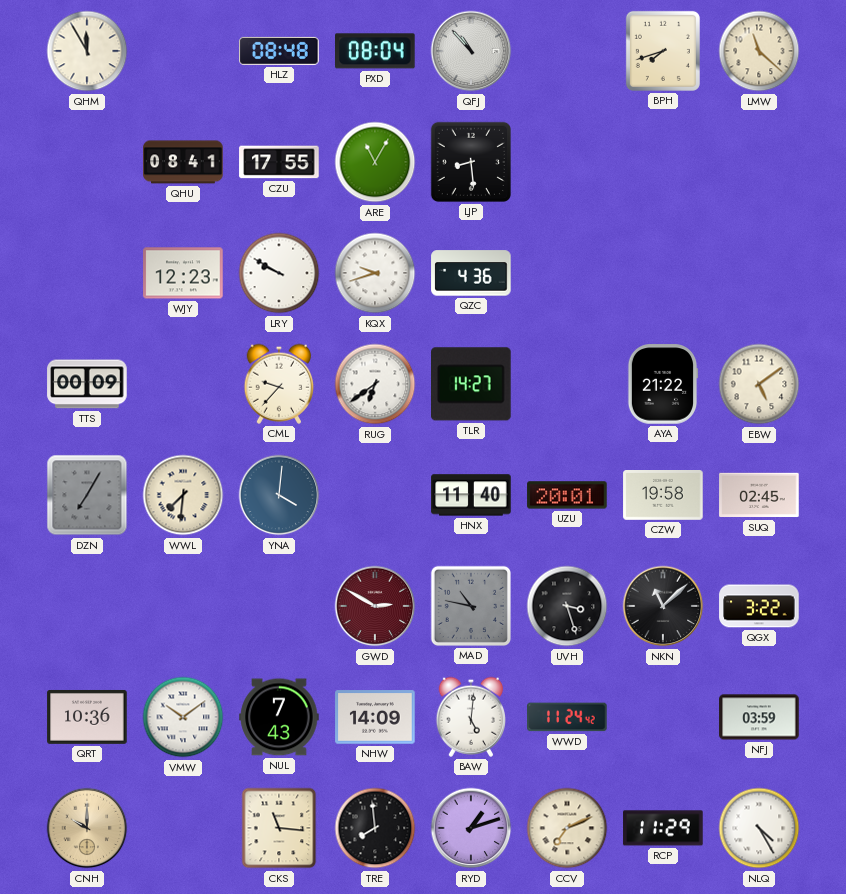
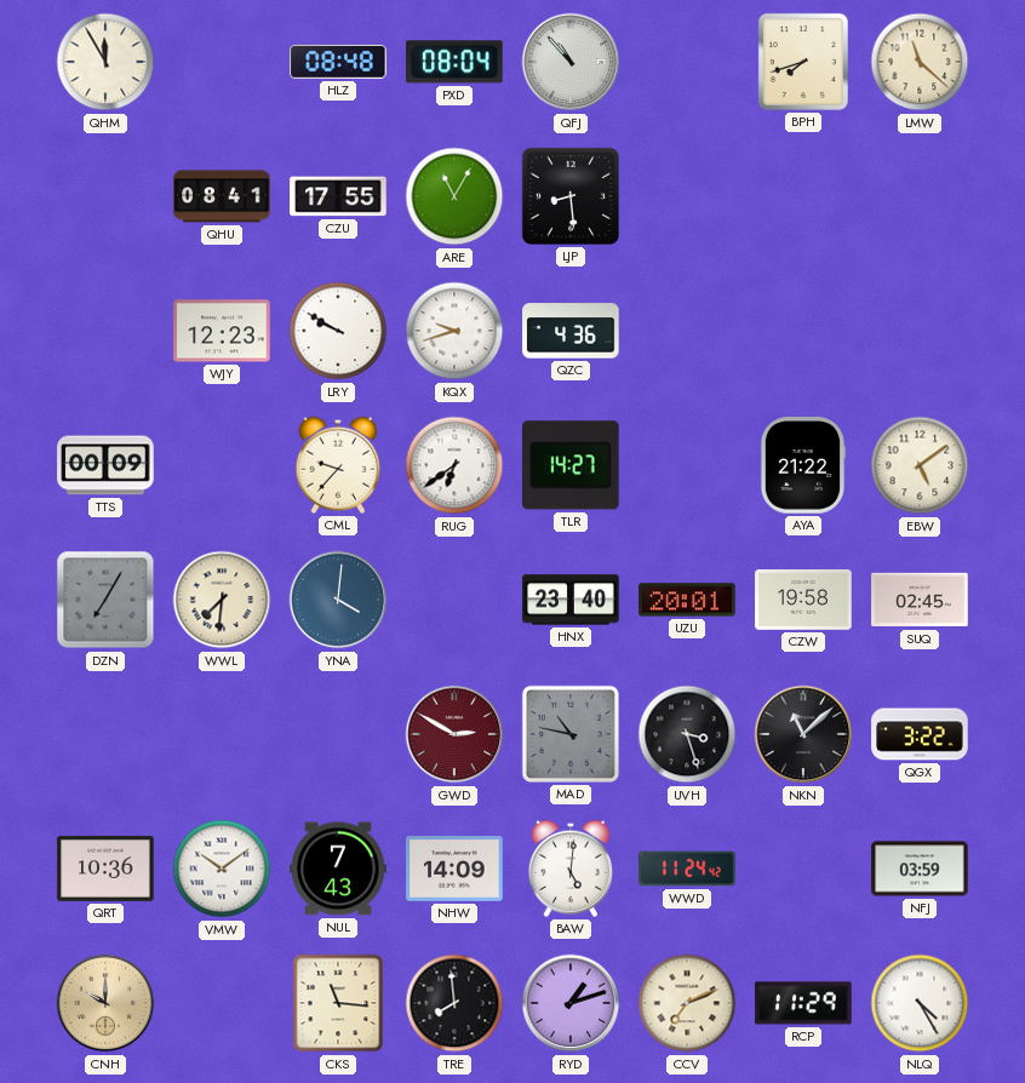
HNX: 11:40 -> 23:40
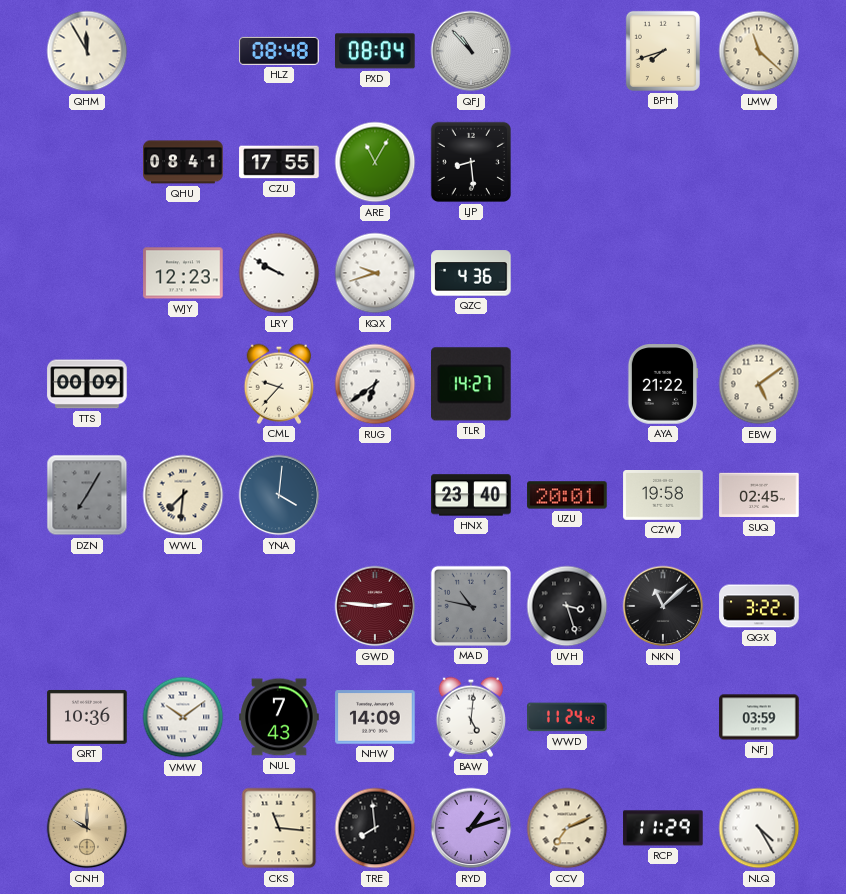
GWD: 2:50 -> 2:46
